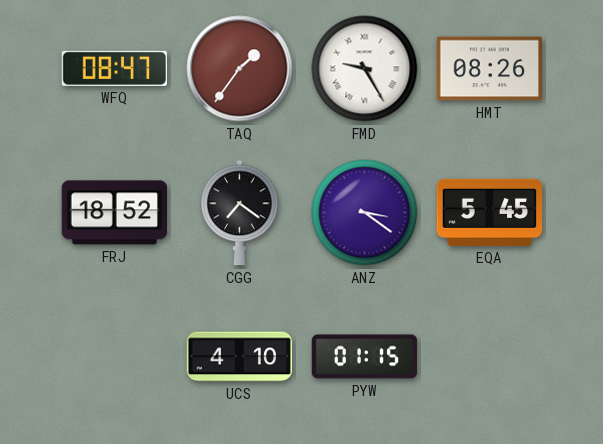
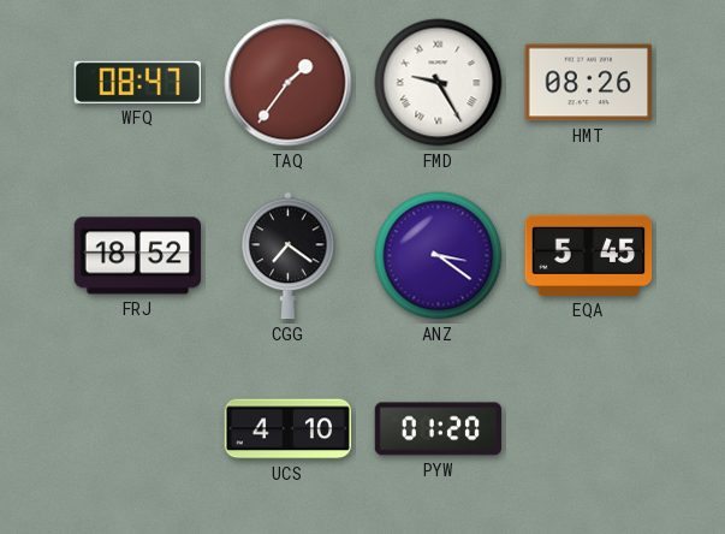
PYW: 01:15 -> 01:20
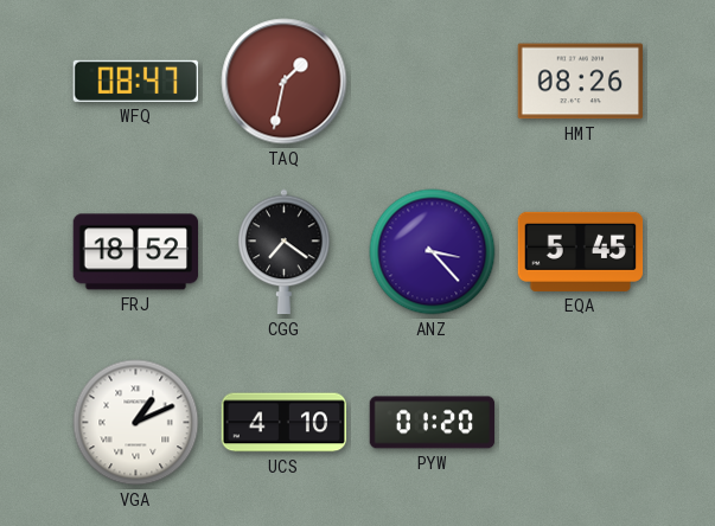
TAQ: 1:36 -> 1:32
FMD: 9:25 -> none
ANZ: 3:21 -> 3:23
VGA: none -> 1:11
